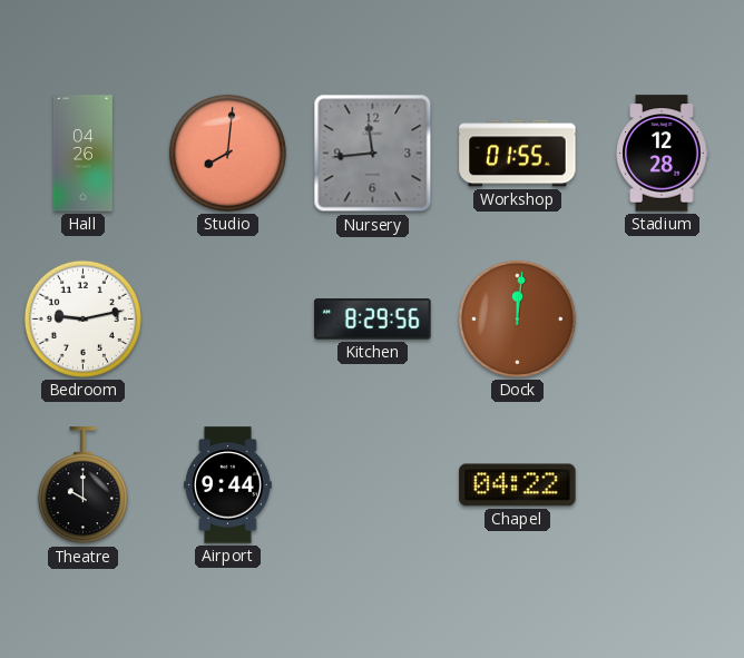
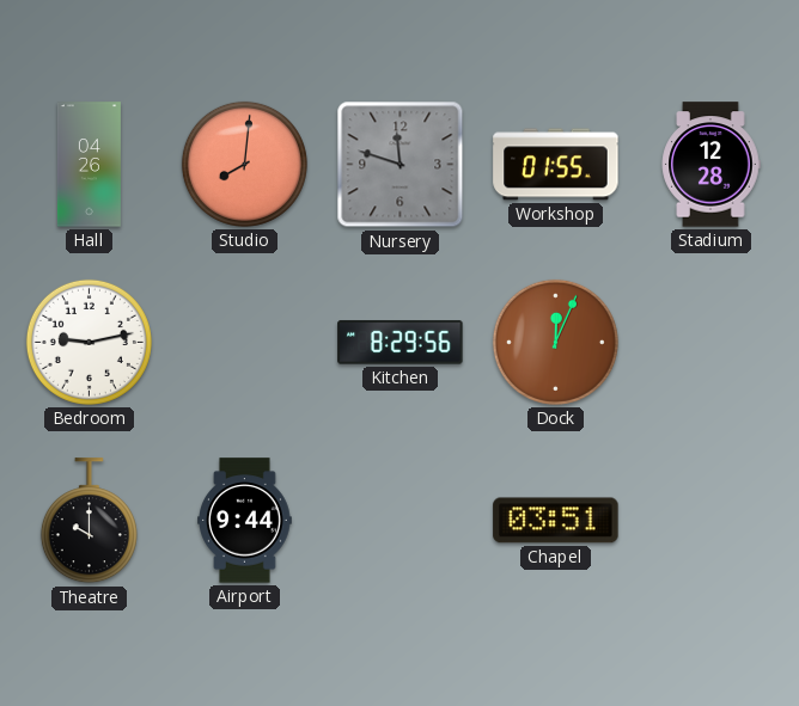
Nursery: 11:44 -> 11:48
Dock: 12:01 -> 12:04
Chapel: 04:22 -> 03:51
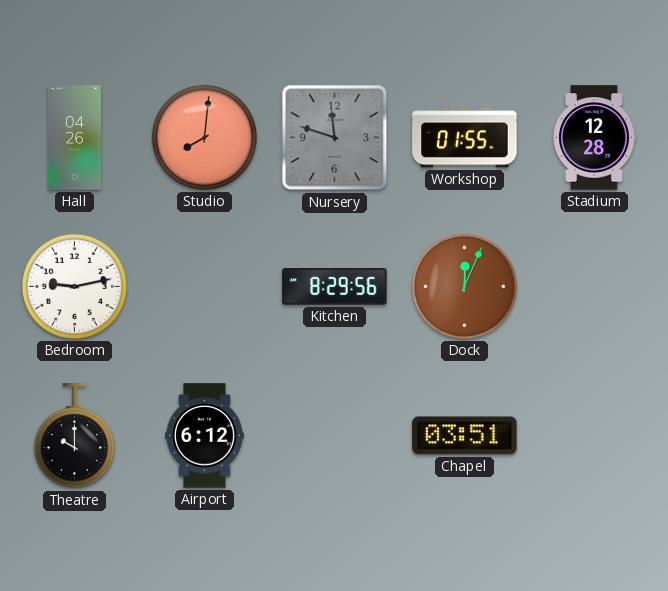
Airport: 9:44 -> 6:12
